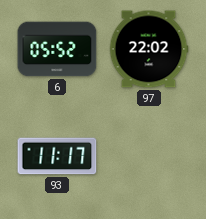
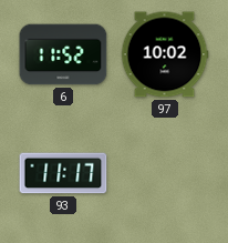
6: 05:52 -> 11:52
97: 22:02 -> 10:02
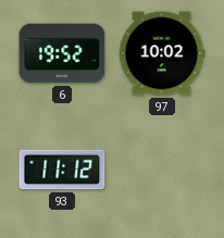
6: 11:52 -> 19:52
93: 11:17 -> 11:12
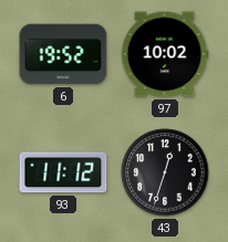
43: none -> 12:33
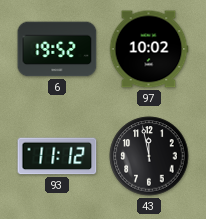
43: 12:33 -> 11:58
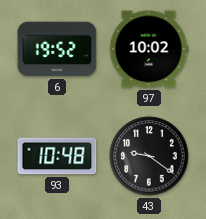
93: 11:12 -> 10:48
43: 11:58 -> 9:21
